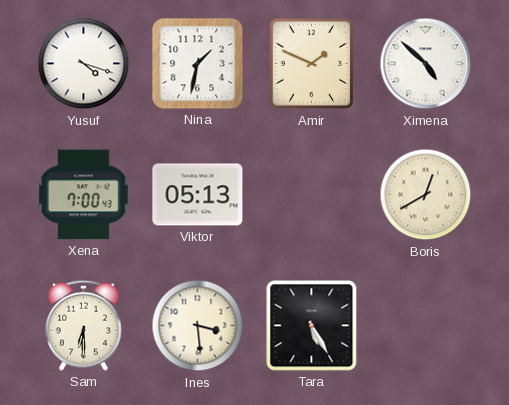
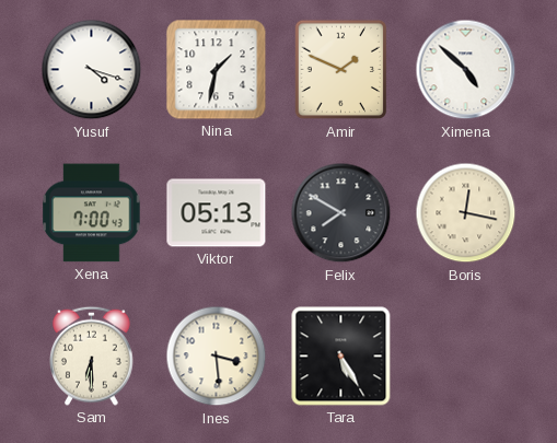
Felix: none -> 7:50
Boris: 12:40 -> 12:17
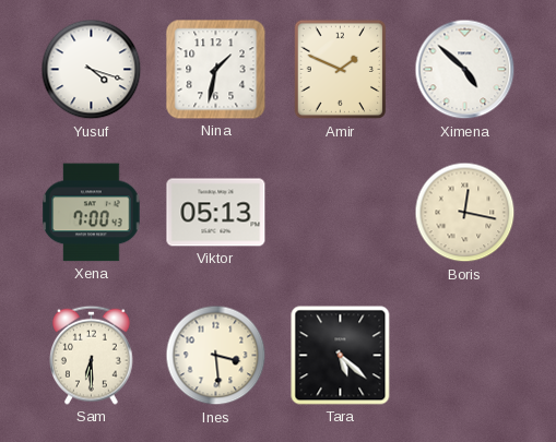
Felix: 7:50 -> none
Tara: 5:25 -> 5:22
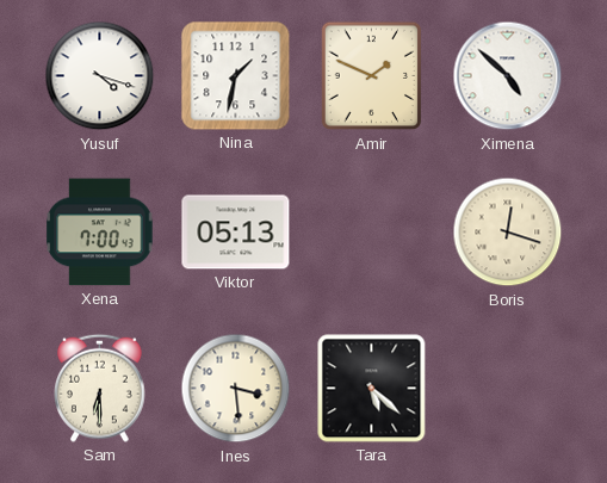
Boris: 12:17 -> 12:18
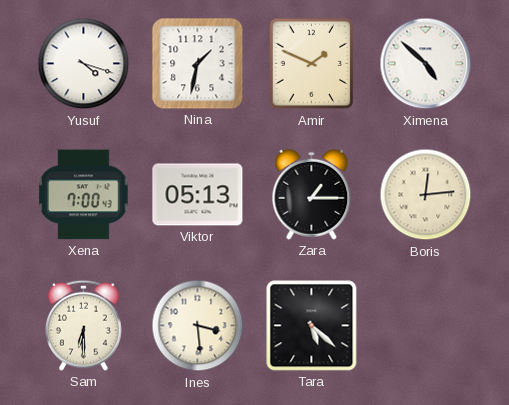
Zara: none -> 1:15
Boris: 12:18 -> 12:14
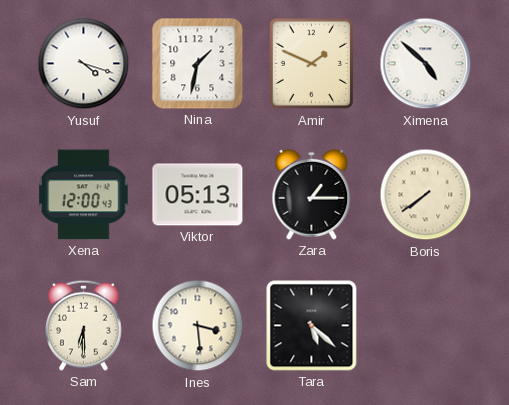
Xena: 7:00 -> 12:00
Boris: 12:14 -> 7:39
